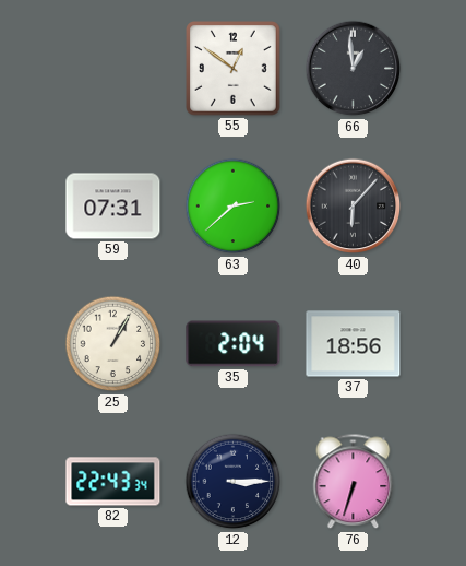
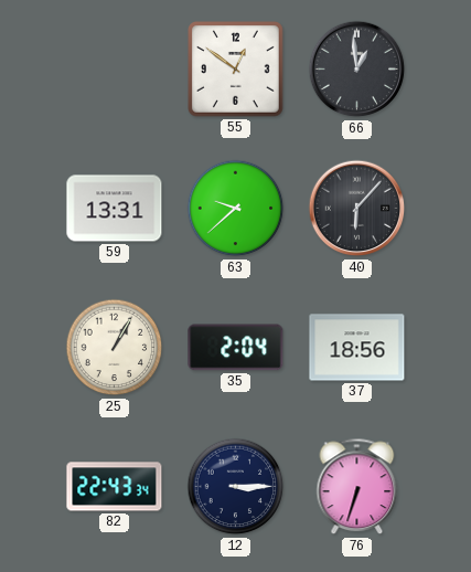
59: 07:31 -> 13:31
63: 2:38 -> 9:38
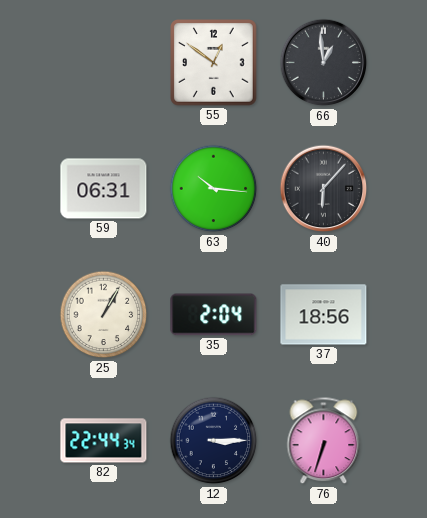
59: 13:31 -> 06:31
63: 9:38 -> 10:16
82: 22:43 -> 22:44
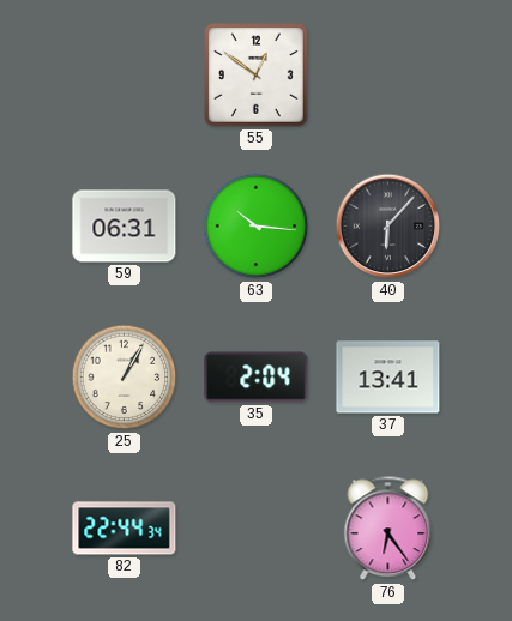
66: 12:59 -> none
37: 18:56 -> 13:41
12: 3:15 -> none
76: 6:33 -> 6:24
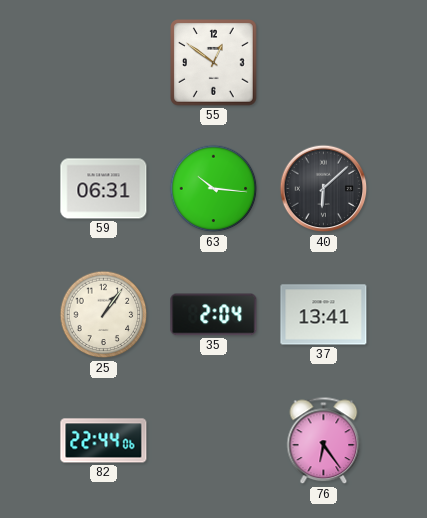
40: 6:07 -> 6:08
25: 1:05 -> 1:06
82: 22:44:34 -> 22:44:06
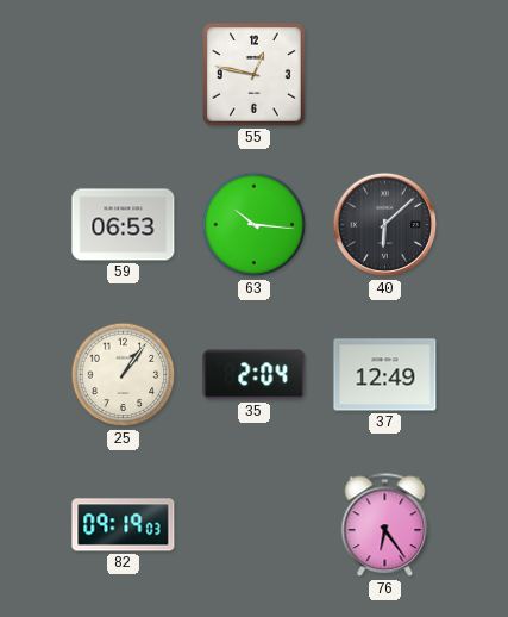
55: 12:51 -> 12:47
59: 06:31 -> 06:53
37: 13:41 -> 12:49
82: 22:44 -> 09:19
